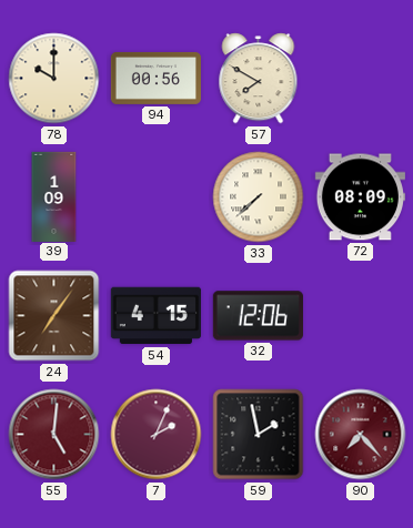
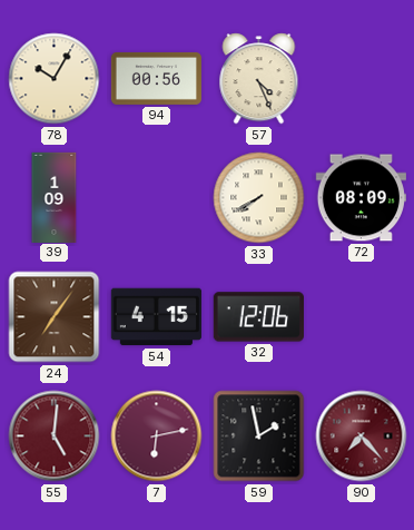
78: 10:00 -> 10:05
57: 7:50 -> 4:26
33: 7:38 -> 7:40
7: 2:04 -> 6:13
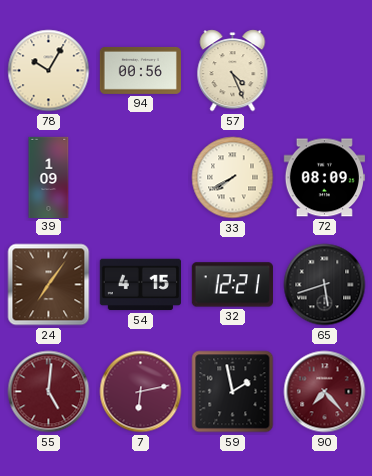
32: 12:06 -> 12:21
65: none -> 5:42
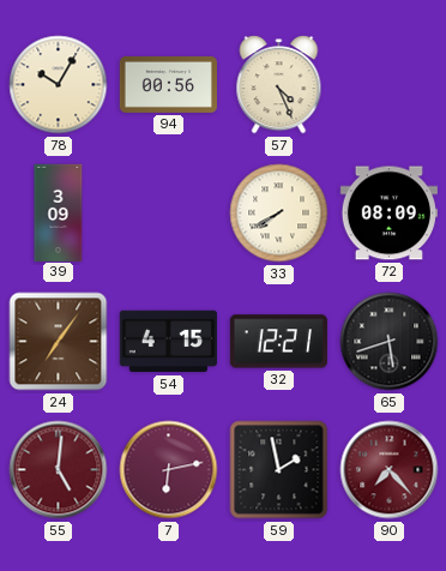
39: 1:09 -> 3:09
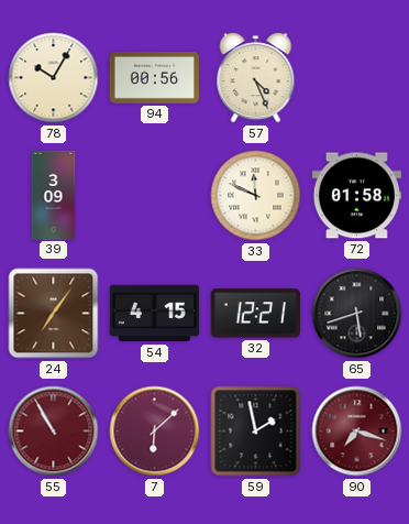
33: 7:40 -> 11:49
72: 08:09 -> 01:58
55: 5:01 -> 10:55
7: 6:13 -> 6:08
90: 7:23 -> 7:18
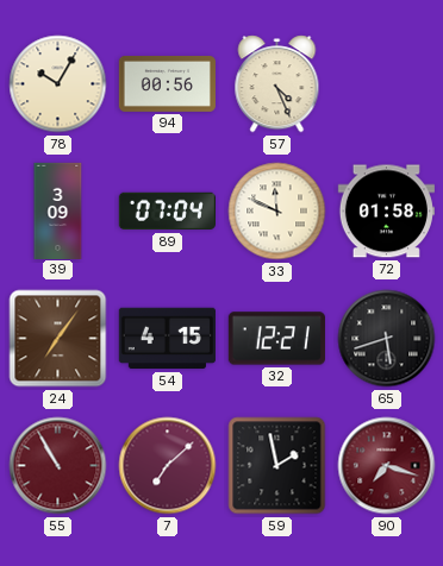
89: none -> 07:04
7: 6:08 -> 7:08
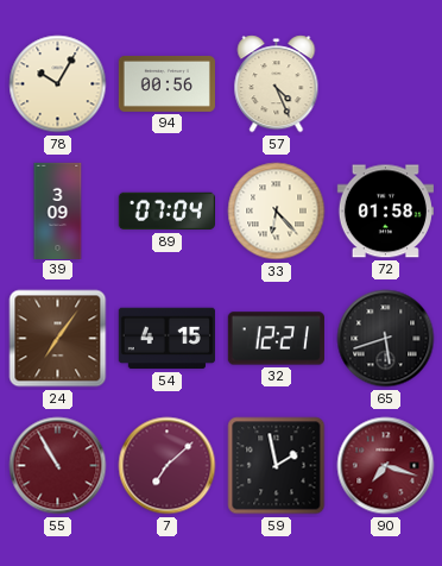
33: 11:49 -> 6:23
